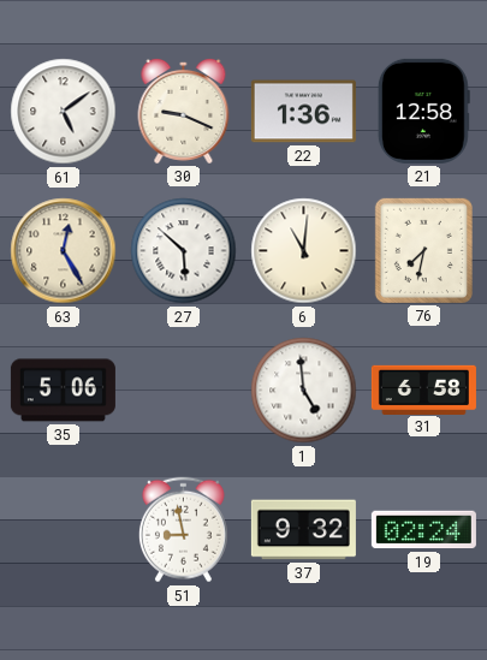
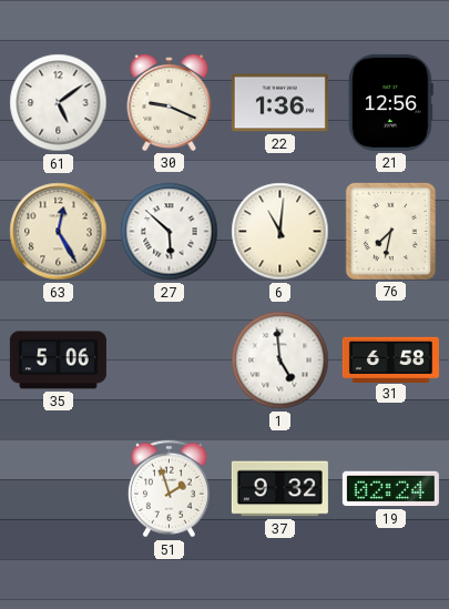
21: 12:58 -> 12:56
51: 8:58 -> 1:57
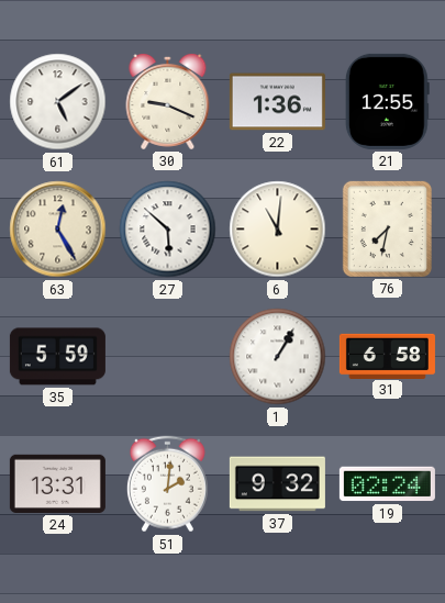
21: 12:56 -> 12:55
35: 5:06 -> 5:59
1: 4:59 -> 1:05
24: none -> 13:31
51: 1:57 -> 2:01
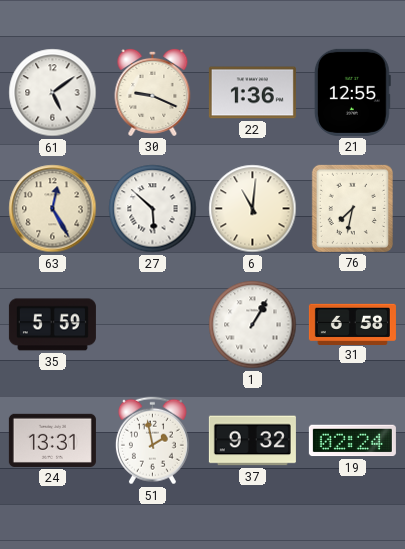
51: 2:01 -> 1:58
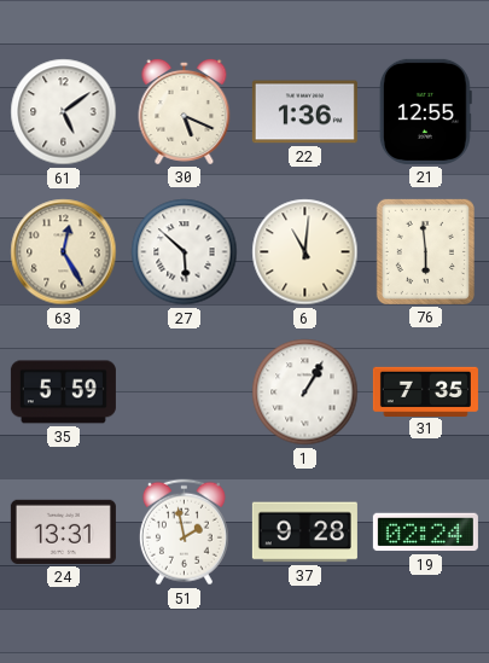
30: 9:19 -> 5:19
76: 7:32 -> 5:59
31: 6:58 -> 7:35
37: 9:32 -> 9:28
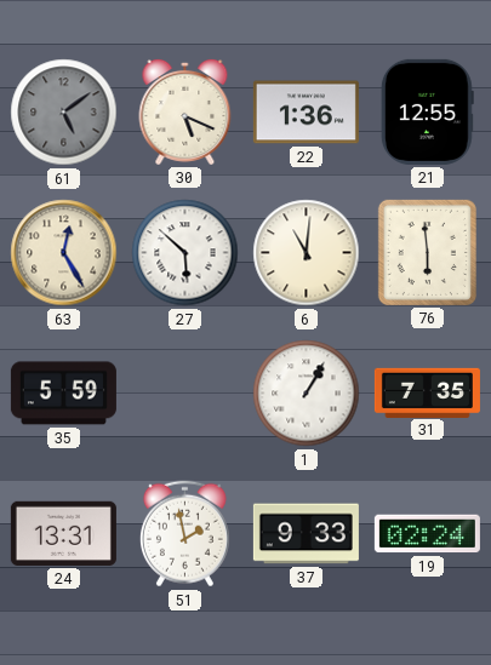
61 dial: white -> grey
37: 9:28 -> 9:33
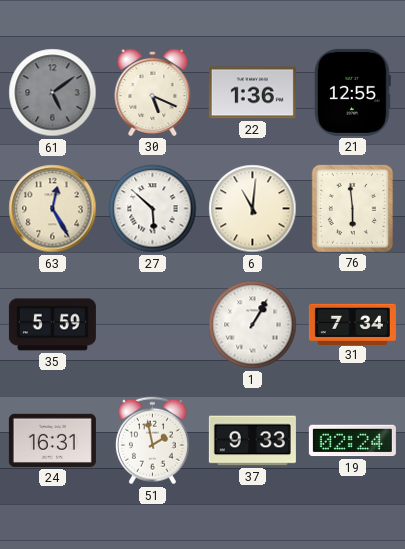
31: 7:35 -> 7:34
24: 13:31 -> 16:31
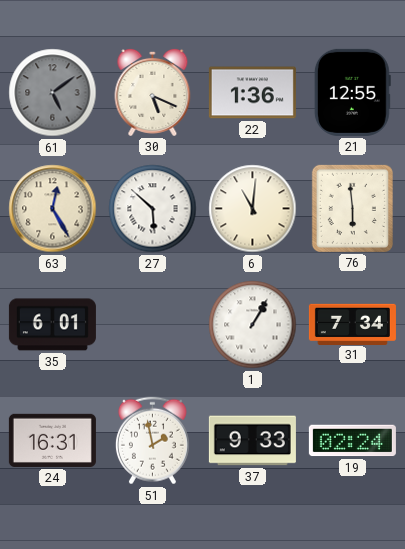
35: 5:59 -> 6:01
